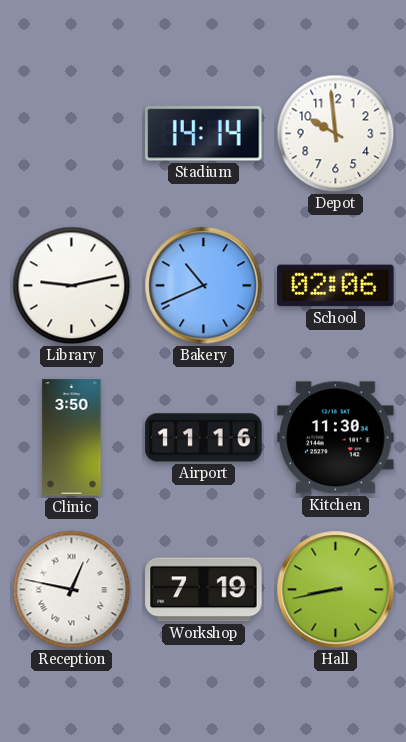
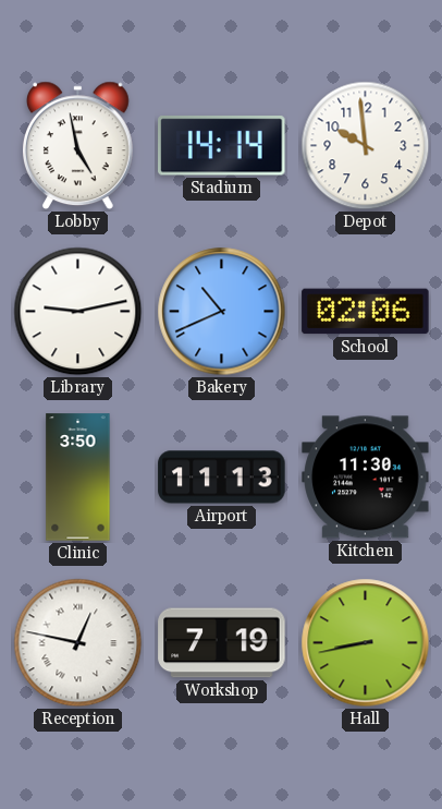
Lobby: none -> 4:58
Airport: 11:16 -> 11:13
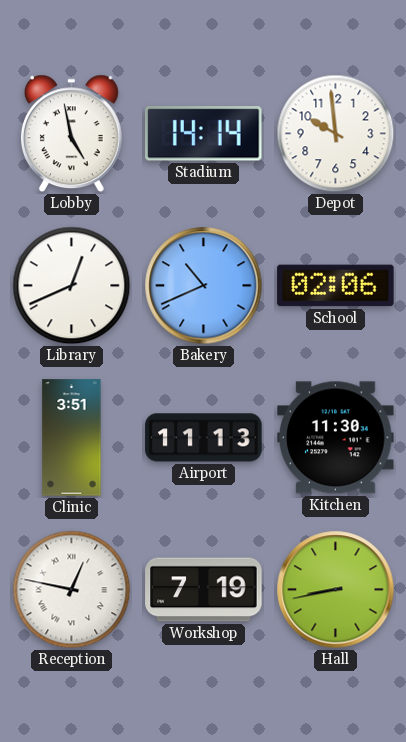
Library: 9:13 -> 12:41
Clinic: 3:50 -> 3:51
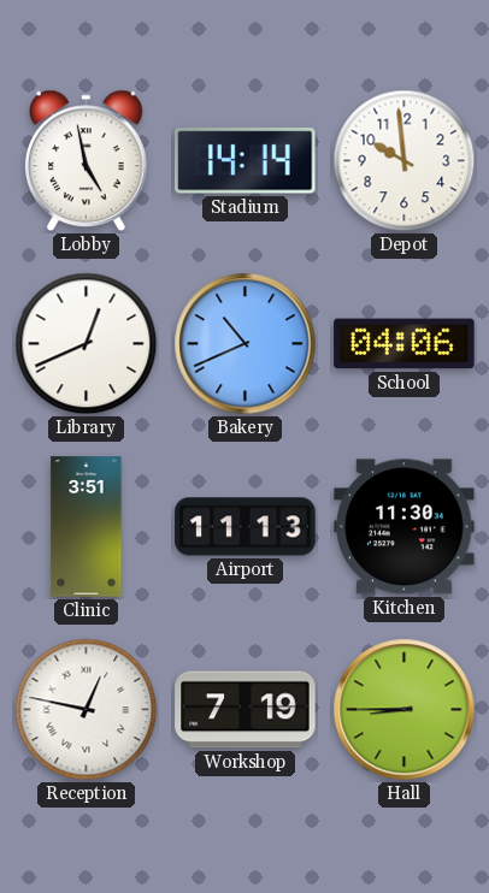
School: 02:06 -> 04:06
Hall: 8:43 -> 8:45
